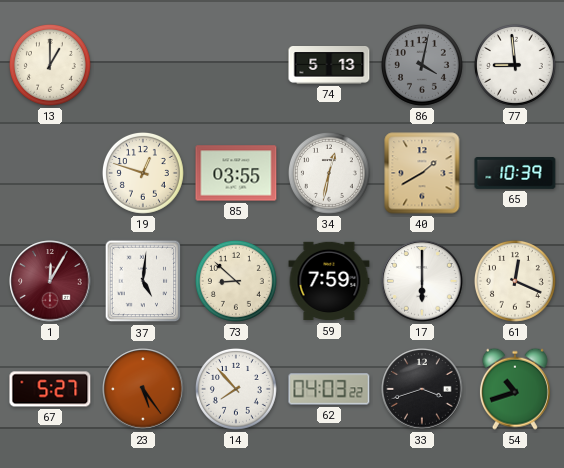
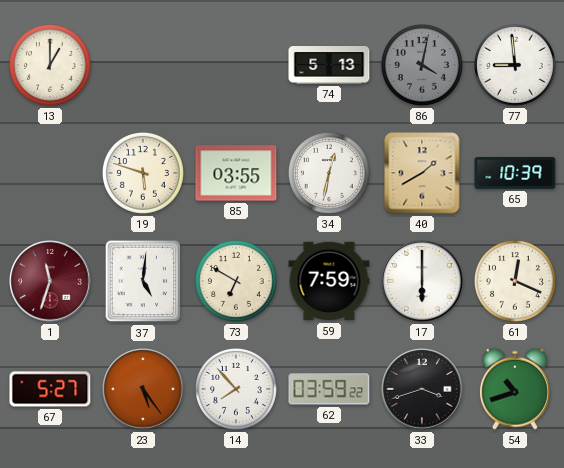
19: 12:48 -> 5:48
1: 12:05 -> 11:33
73: 8:52 -> 6:50
62: 04:03 -> 03:59
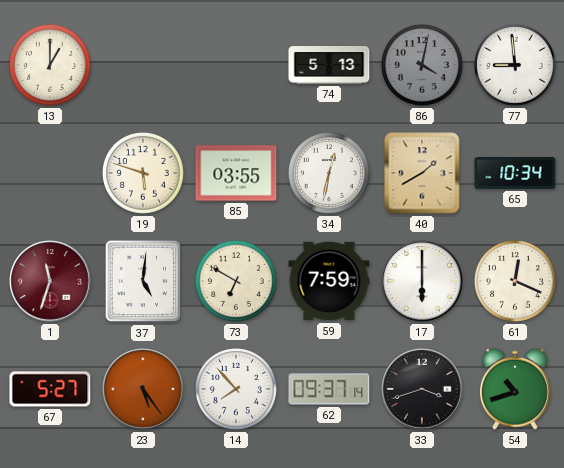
65: 10:39 -> 10:34
62: 03:59 -> 09:37
